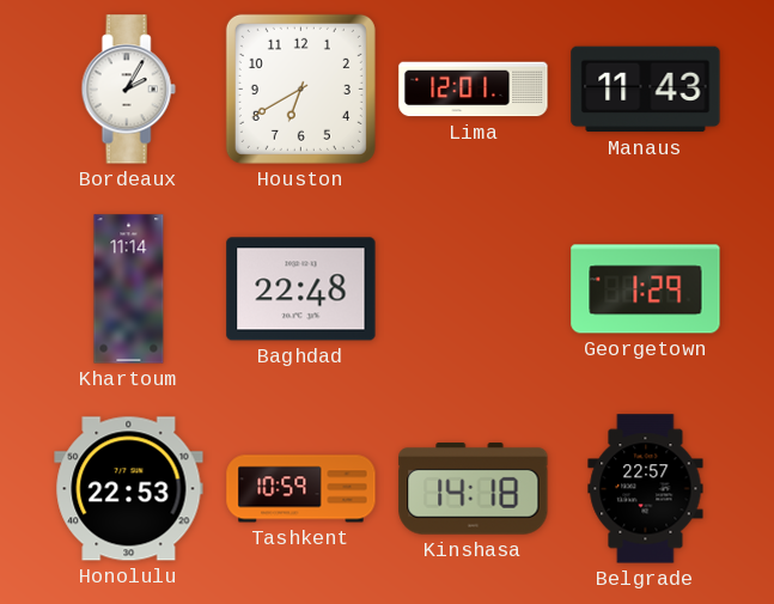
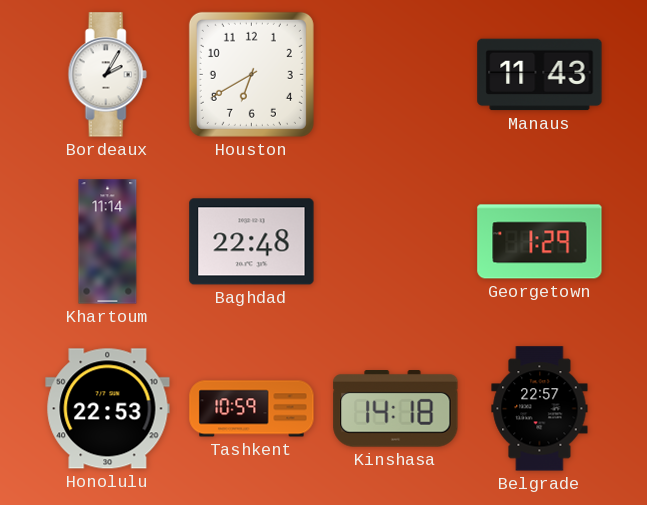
Lima: 12:01 -> none
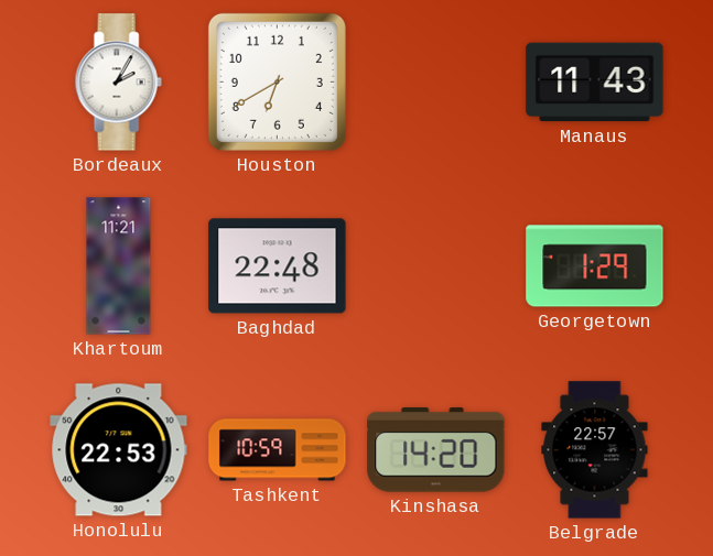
Khartoum: 11:14 -> 11:21
Kinshasa: 14:18 -> 14:20
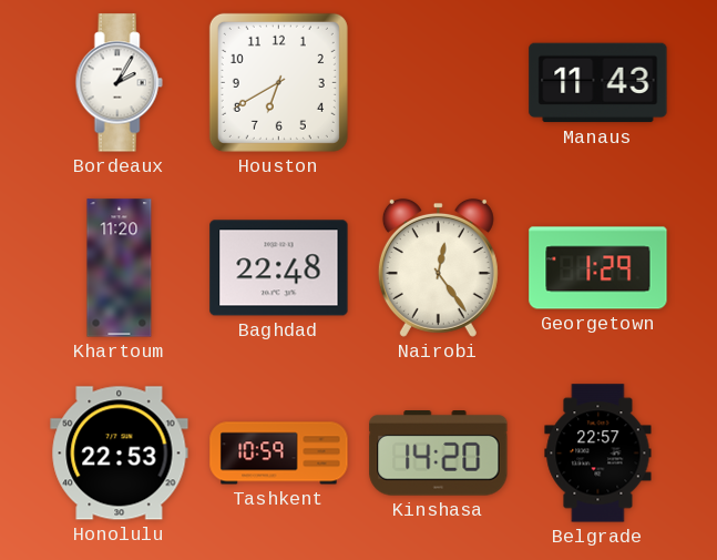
Khartoum: 11:21 -> 11:20
Nairobi: none -> 12:24
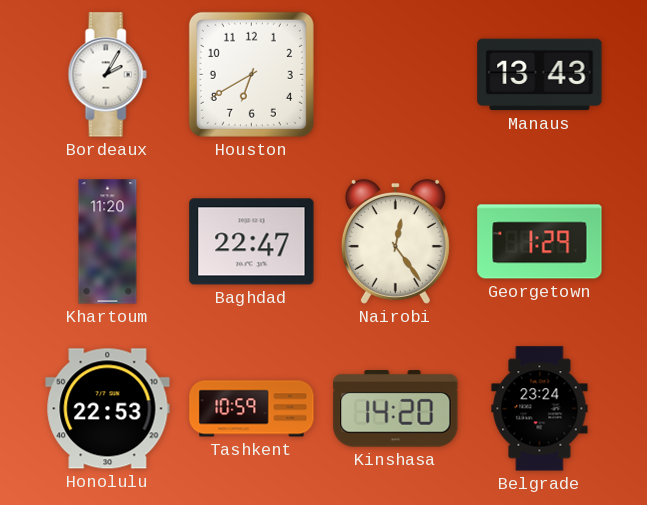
Manaus: 11:43 -> 13:43
Baghdad: 22:48 -> 22:47
Belgrade: 22:57 -> 23:24
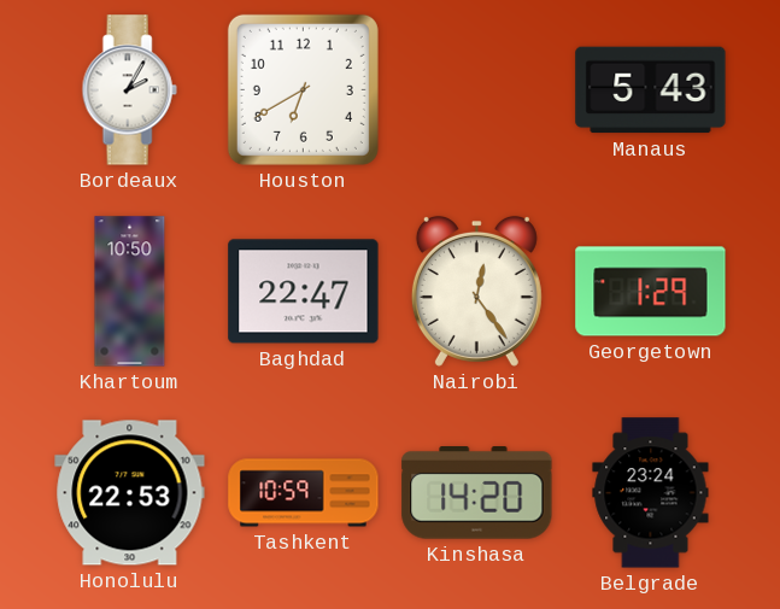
Manaus: 13:43 -> 5:43
Khartoum: 11:20 -> 10:50
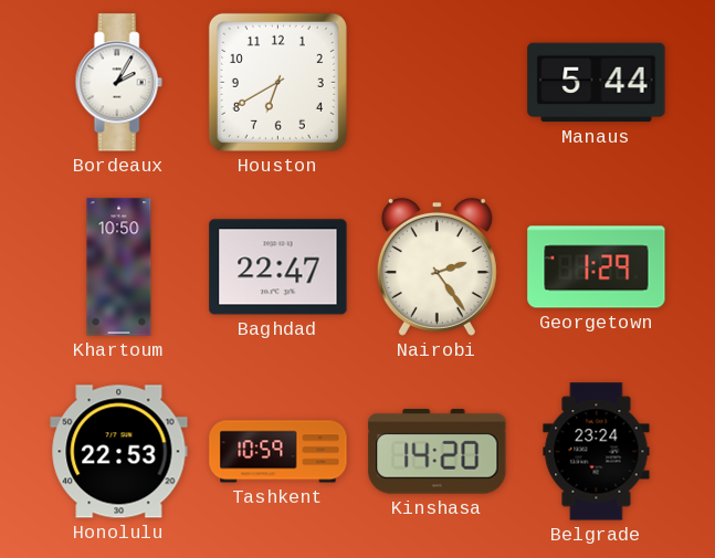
Manaus: 5:43 -> 5:44
Nairobi: 12:24 -> 2:24
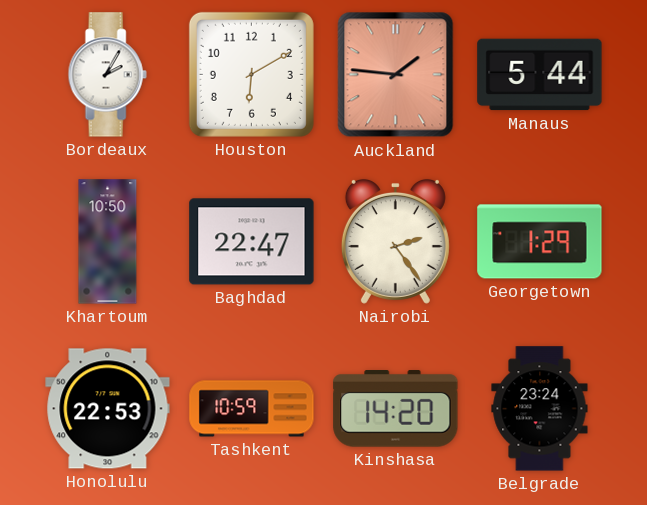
Houston: 6:40 -> 6:10
Auckland: none -> 1:46
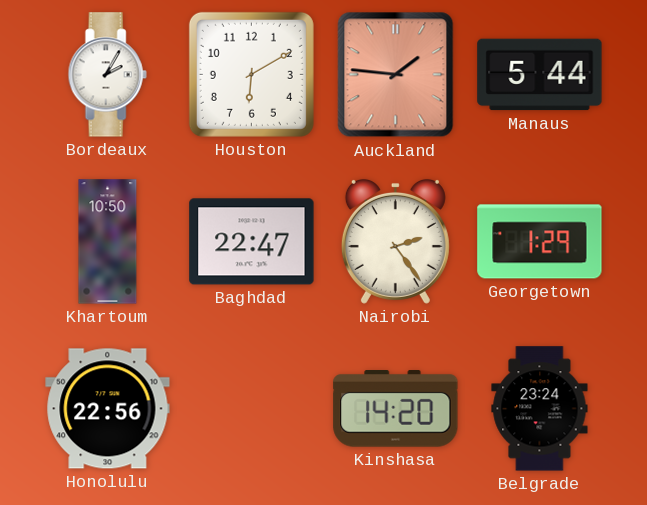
Honolulu: 22:53 -> 22:56
Tashkent: 10:59 -> none
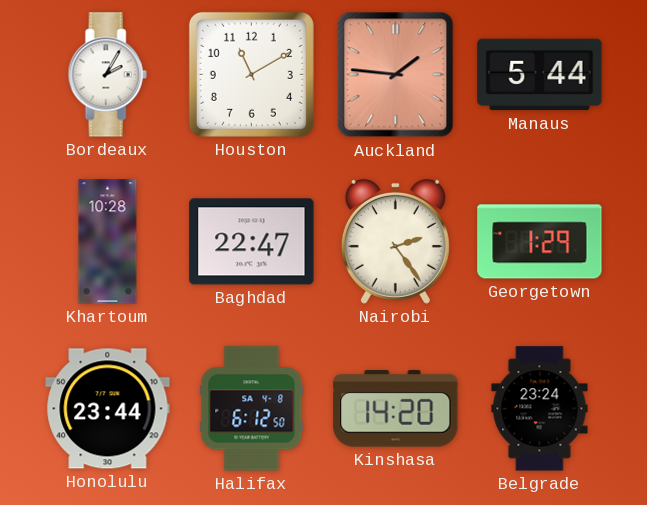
Houston: 6:10 -> 11:10
Khartoum: 10:50 -> 10:28
Honolulu: 22:56 -> 23:44
Halifax: none -> 6:12
